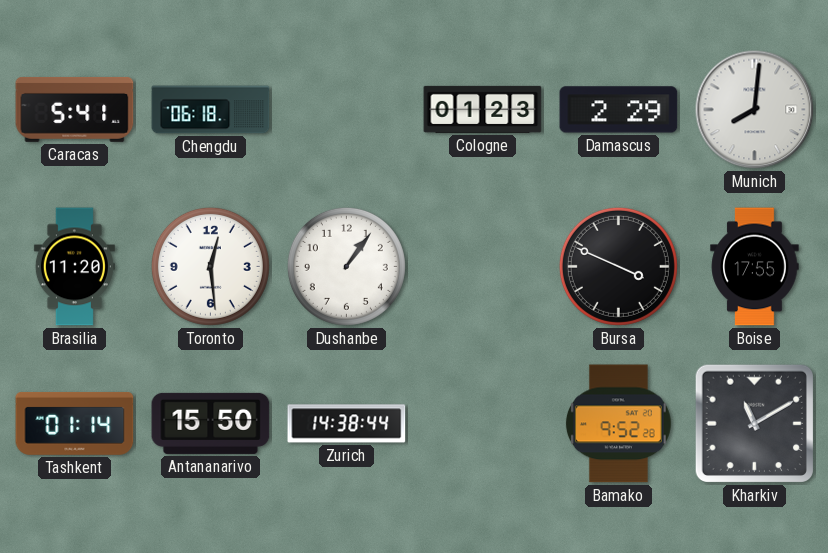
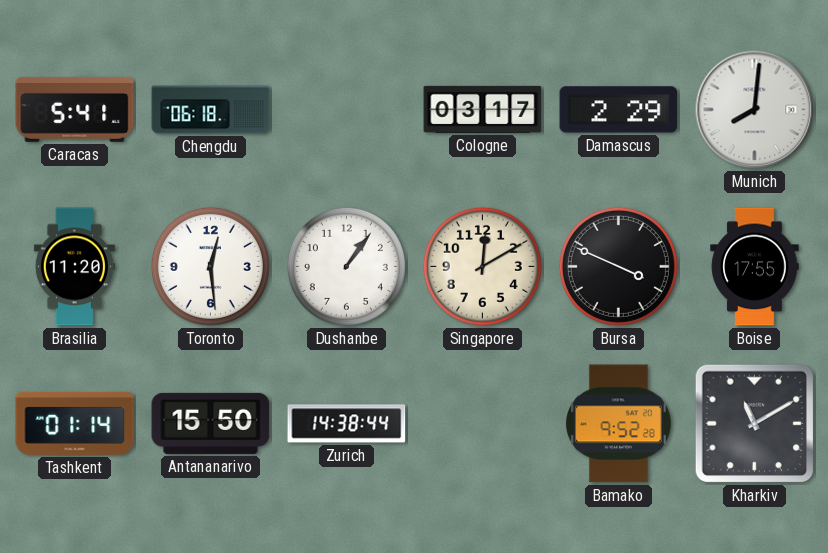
Cologne: 01:23 -> 03:17
Singapore: none -> 12:10
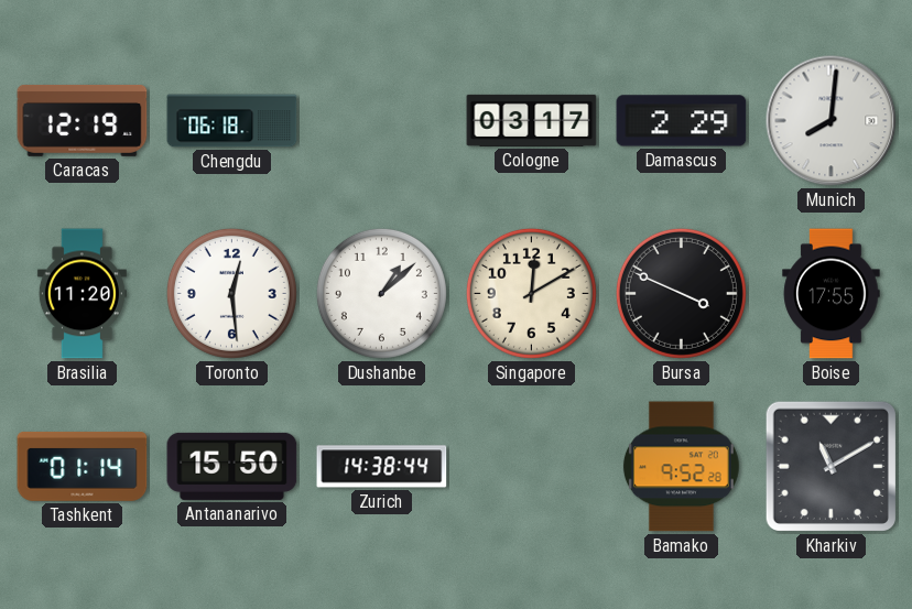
Caracas: 5:41 -> 12:19
Dushanbe: 1:06 -> 1:08
